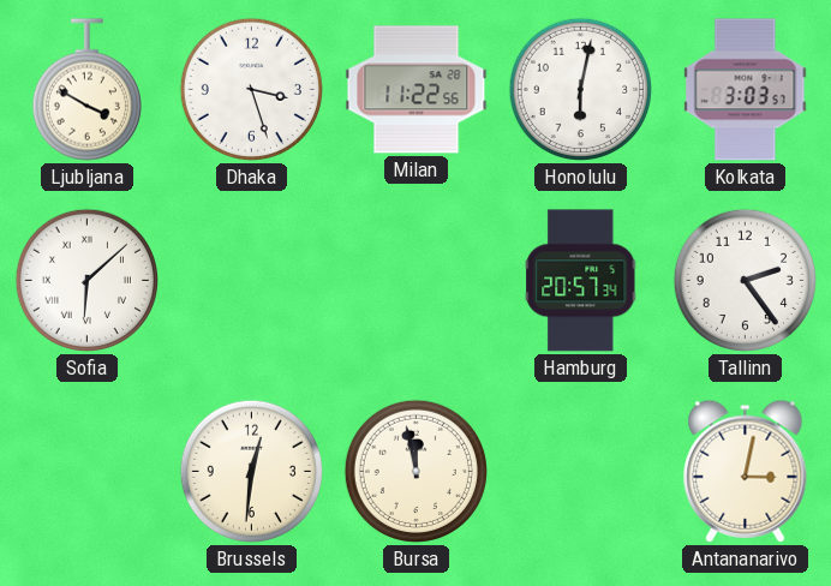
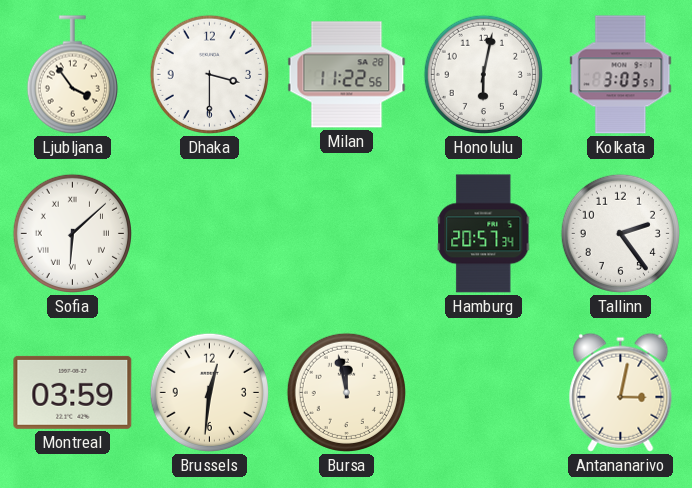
Ljubljana: 3:50 -> 3:54
Dhaka: 3:27 -> 3:30
Montreal: none -> 03:59
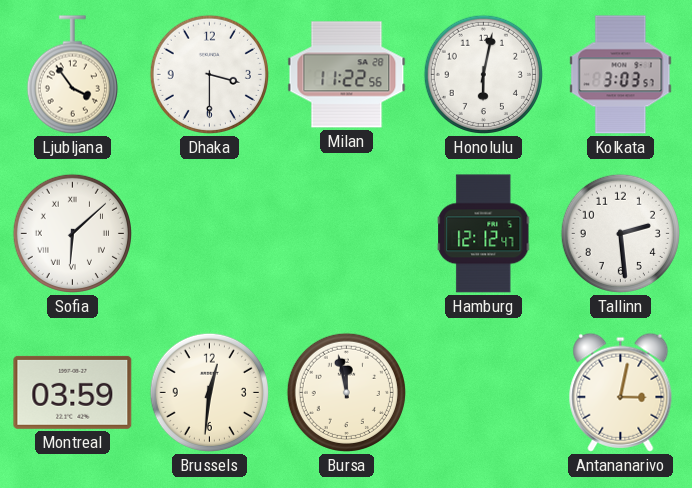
Hamburg: 20:57 -> 12:12
Tallinn: 2:24 -> 2:29
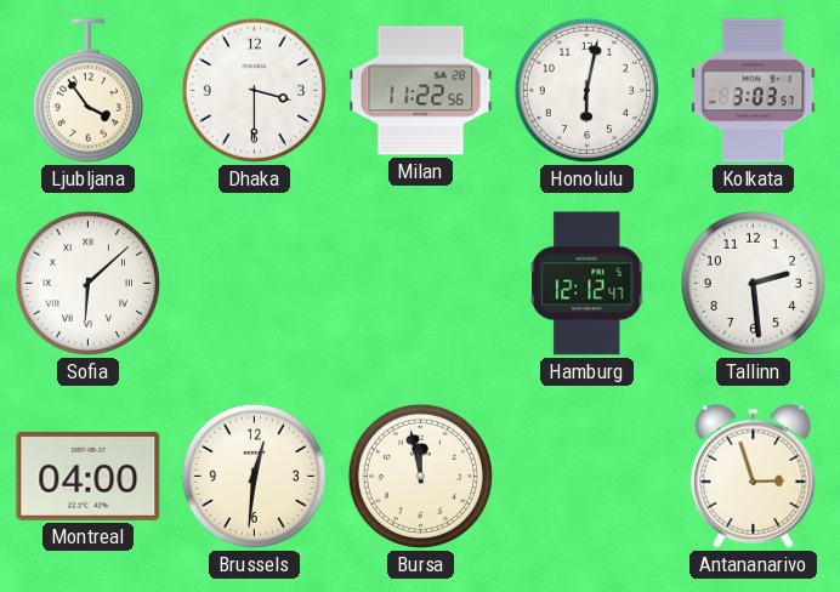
Montreal: 03:59 -> 04:00
Antananarivo: 3:02 -> 2:57
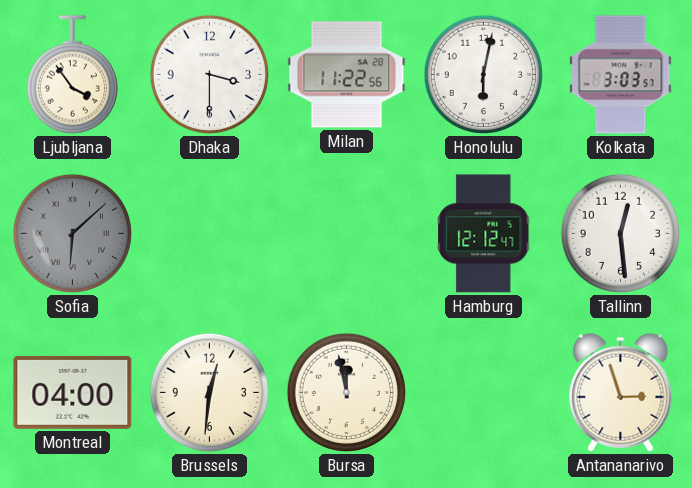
Sofia dial: white -> grey
Tallinn: 2:29 -> 12:29
